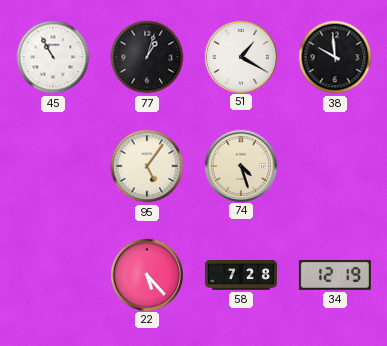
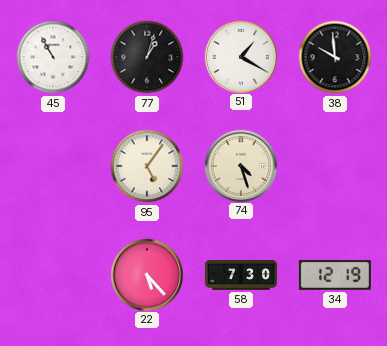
58: 7:28 -> 7:30
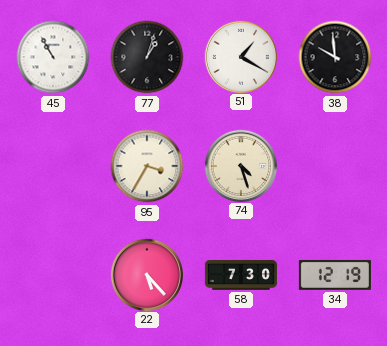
95: 5:06 -> 3:35
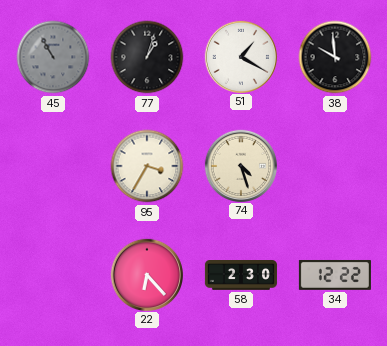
45 dial: white -> grey
22: 5:23 -> 6:23
58: 7:30 -> 2:30
34: 12:19 -> 12:22
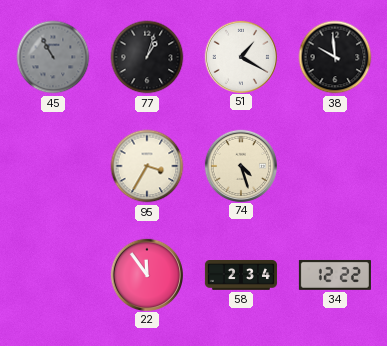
22: 6:23 -> 11:54
58: 2:30 -> 2:34
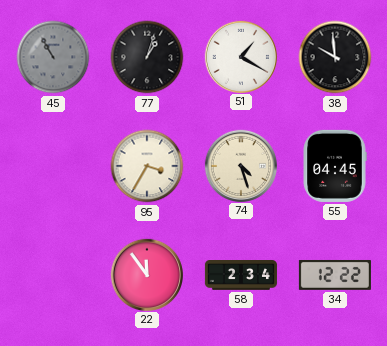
55: none -> 04:45
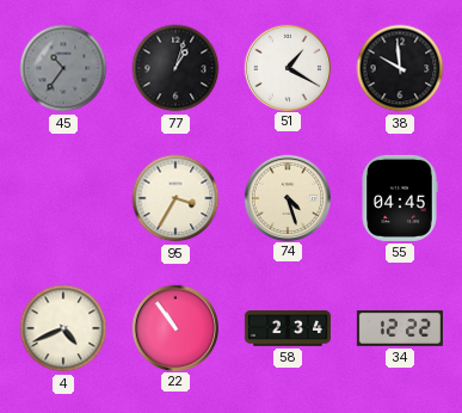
45: 10:55 -> 10:36
4: none -> 4:41
22: 11:54 -> 10:54
